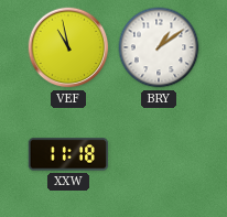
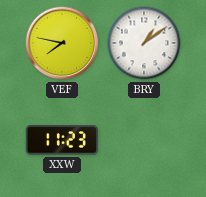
VEF: 10:58 -> 7:47
XXW: 11:18 -> 11:23
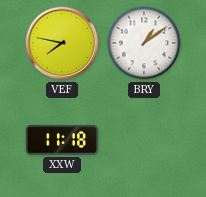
XXW: 11:23 -> 11:18
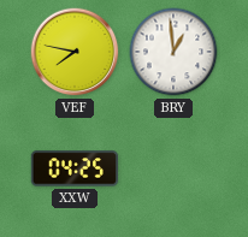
BRY: 1:09 -> 12:59
XXW: 11:18 -> 04:25
